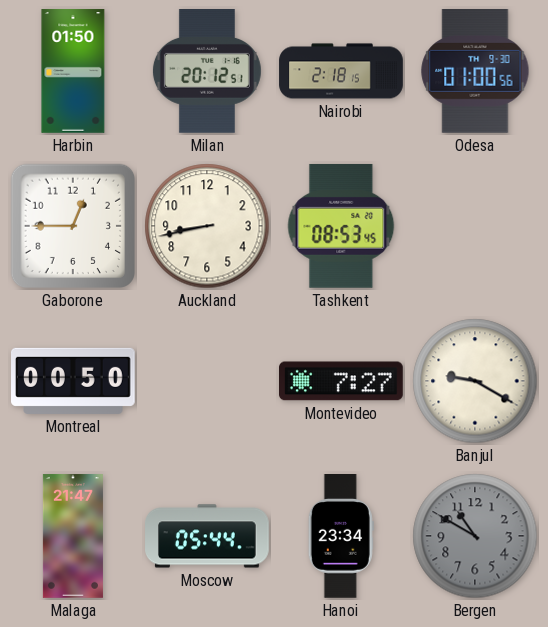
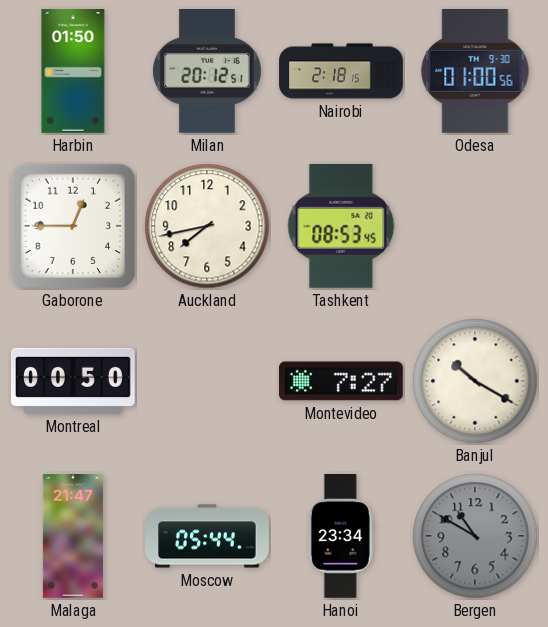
Auckland: 8:43 -> 7:43
Banjul: 9:20 -> 10:20
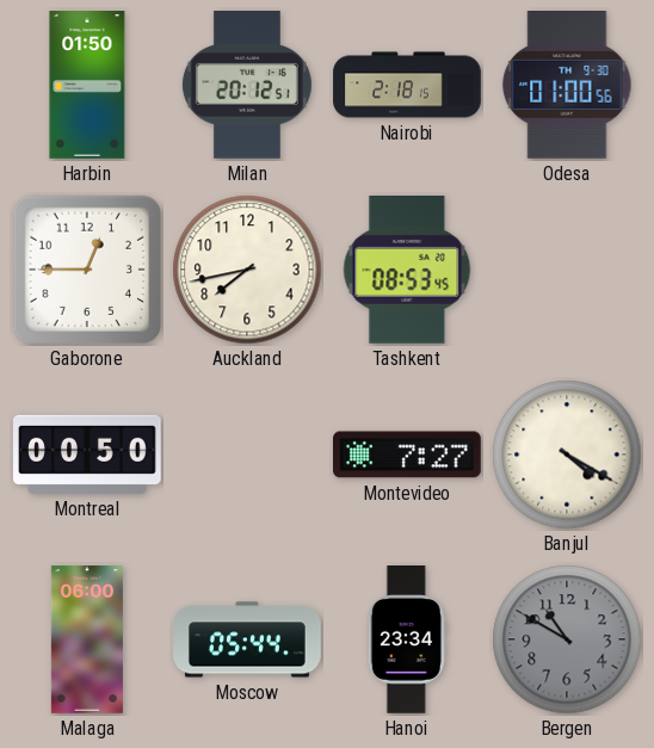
Banjul: 10:20 -> 4:20
Malaga: 21:47 -> 06:00
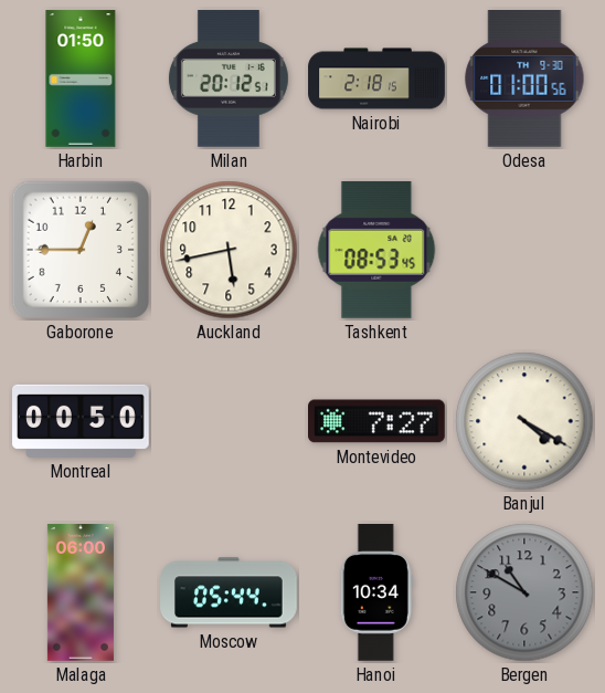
Auckland: 7:43 -> 5:43
Hanoi: 23:34 -> 10:34
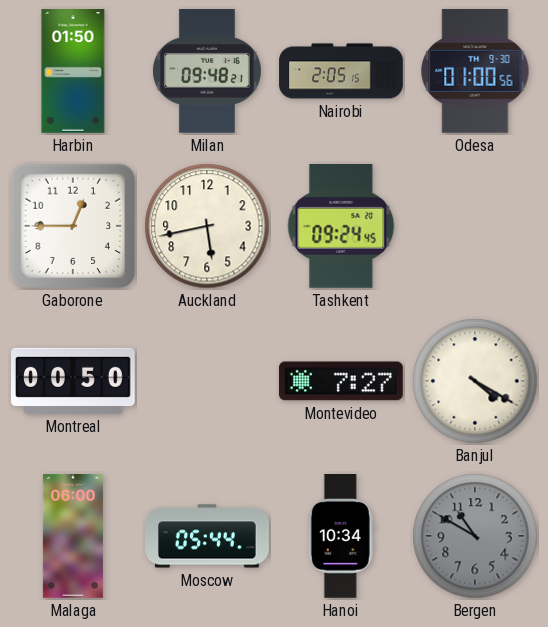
Milan: 20:12 -> 09:48
Nairobi: 2:18 -> 2:05
Tashkent: 08:53 -> 09:24
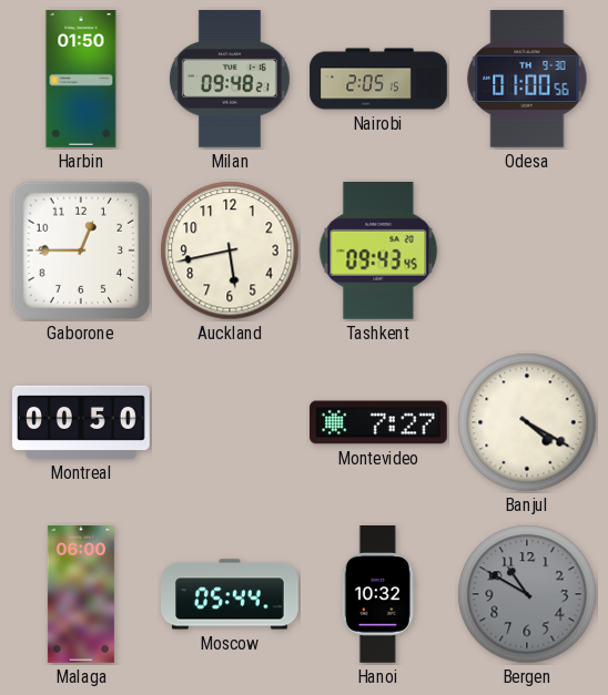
Tashkent: 09:24 -> 09:43
Hanoi: 10:34 -> 10:32
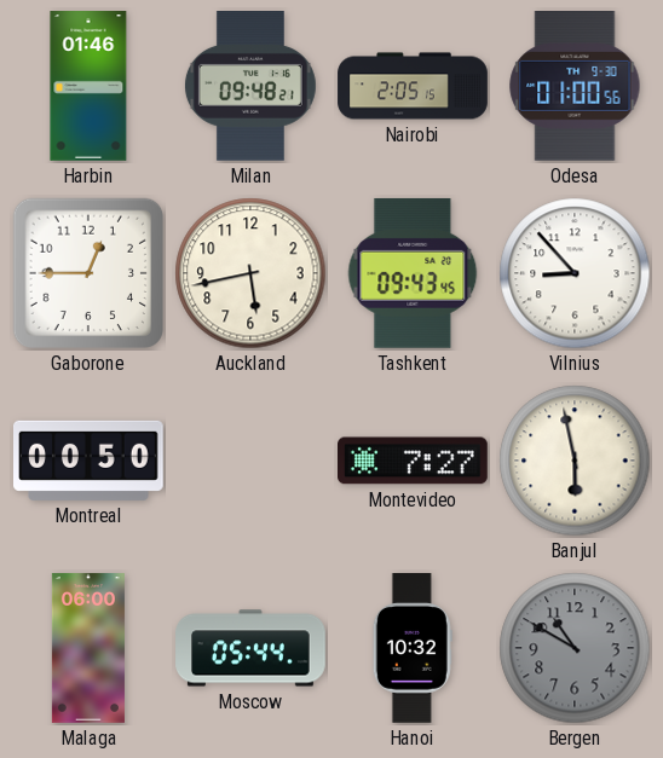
Harbin: 01:50 -> 01:46
Vilnius: none -> 8:53
Banjul: 4:20 -> 5:58
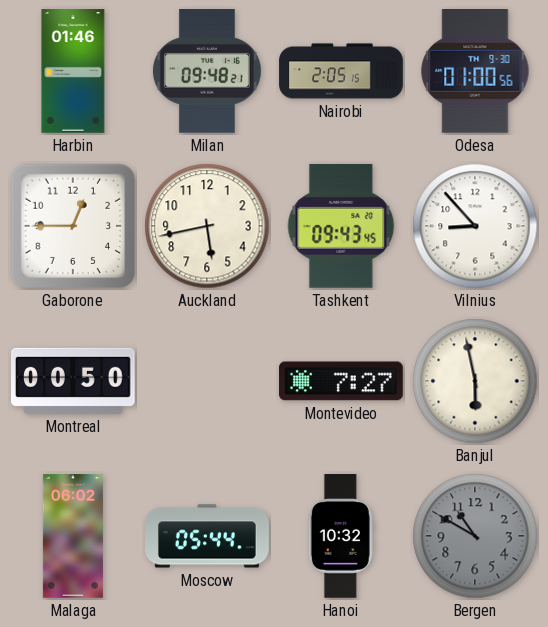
Malaga: 06:00 -> 06:02
